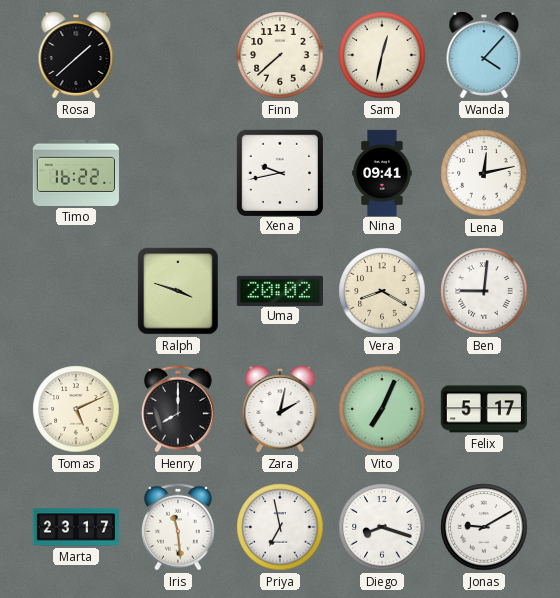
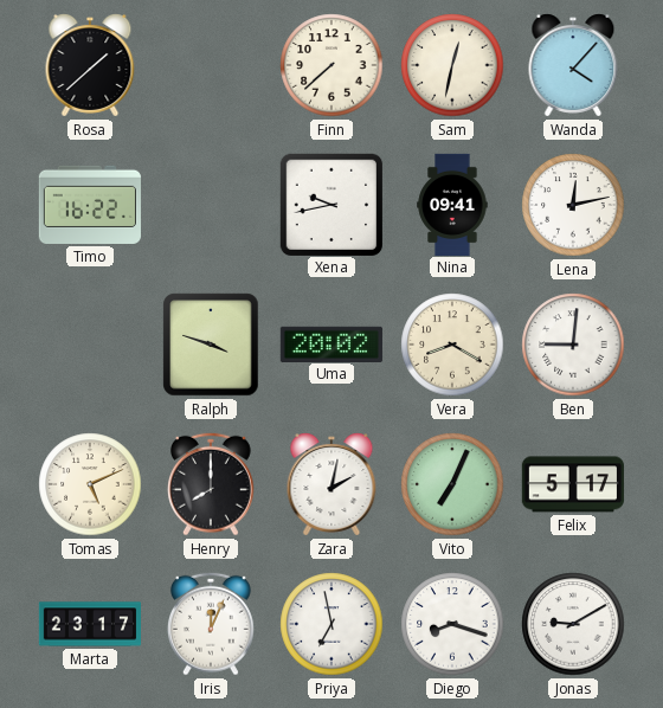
Iris: 11:29 -> 12:04
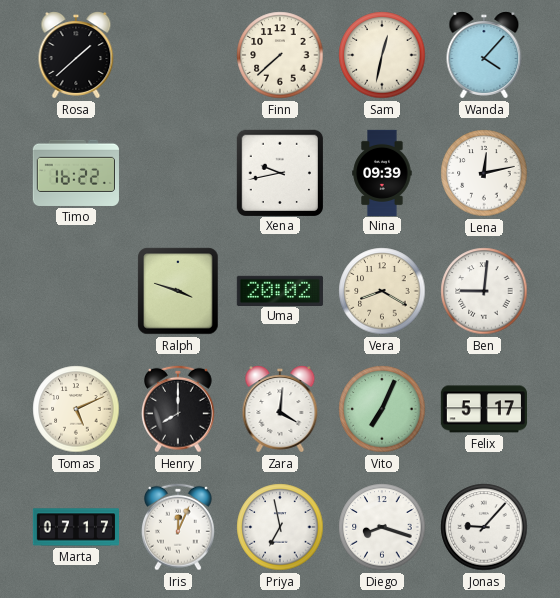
Nina: 09:41 -> 09:39
Zara: 2:02 -> 4:01
Marta: 23:17 -> 07:17
Jonas: 9:10 -> 9:07
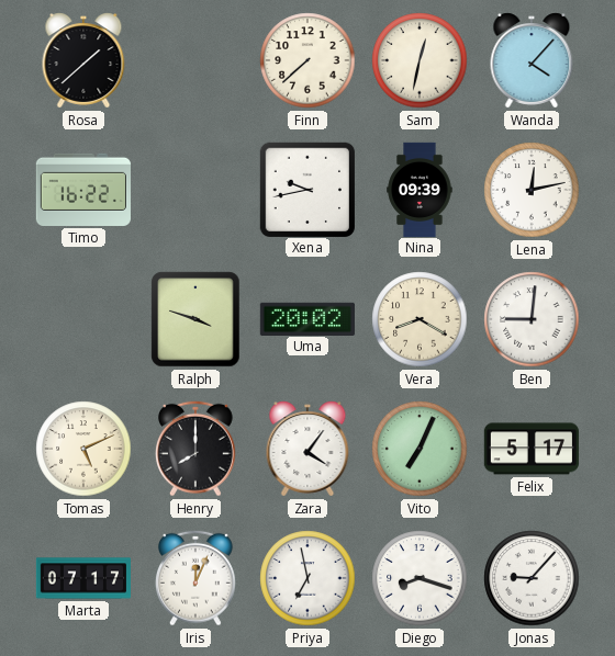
Zara: 4:01 -> 4:06
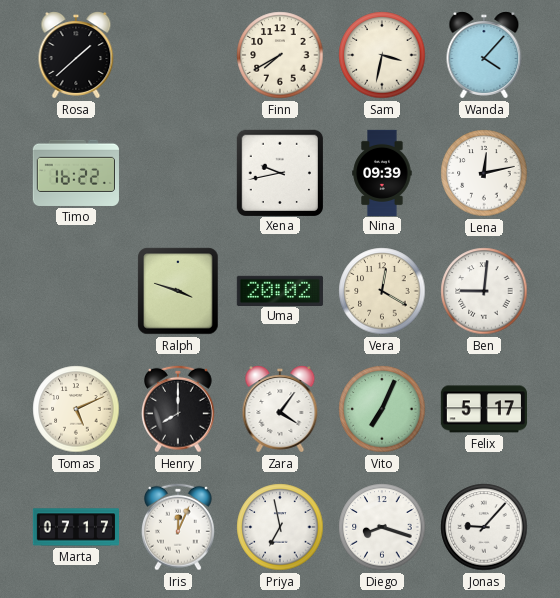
Finn: 7:38 -> 7:40
Sam: 12:32 -> 3:32
Vera: 8:20 -> 12:20
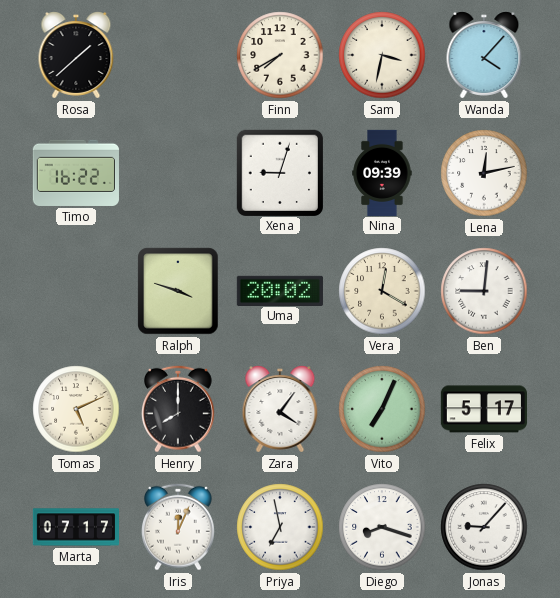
Xena: 9:43 -> 9:03
